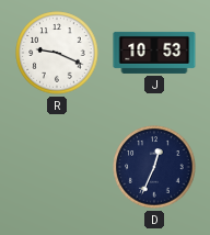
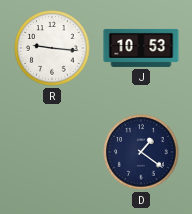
R: 9:19 -> 9:16
D: 12:34 -> 1:21
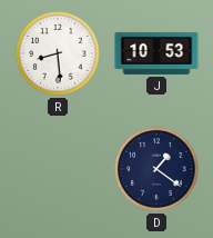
R: 9:16 -> 8:29
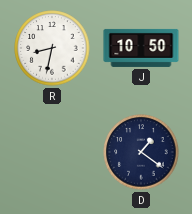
R: 8:29 -> 8:32
J: 10:53 -> 10:50
